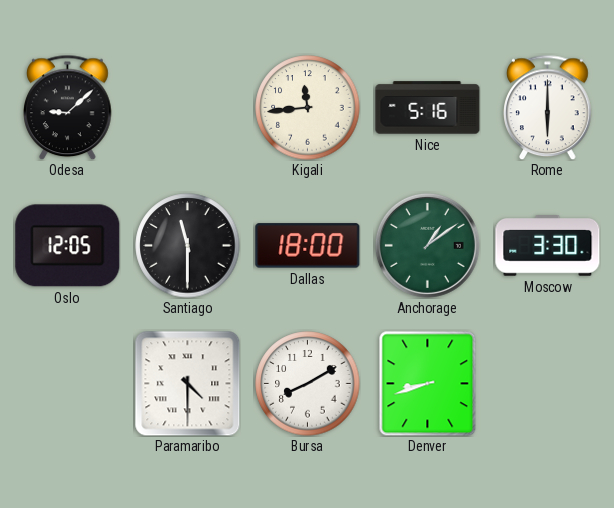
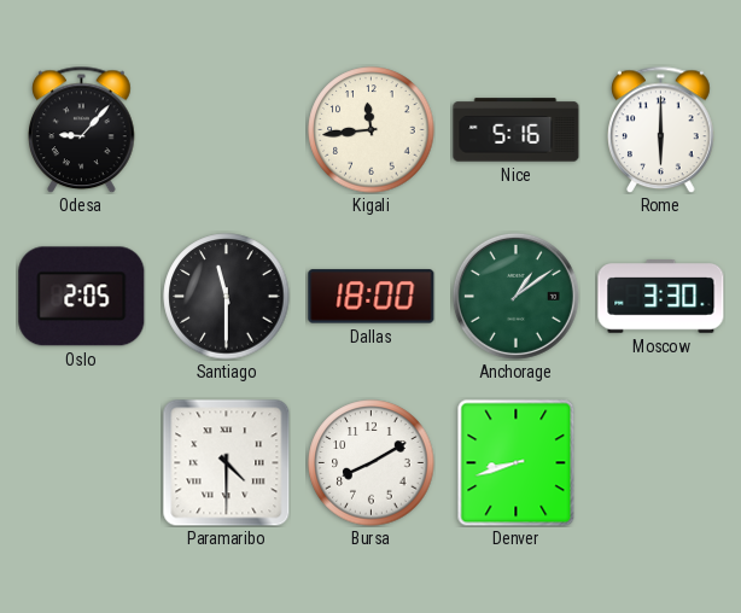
Odesa: 9:08 -> 9:07
Oslo: 12:05 -> 2:05
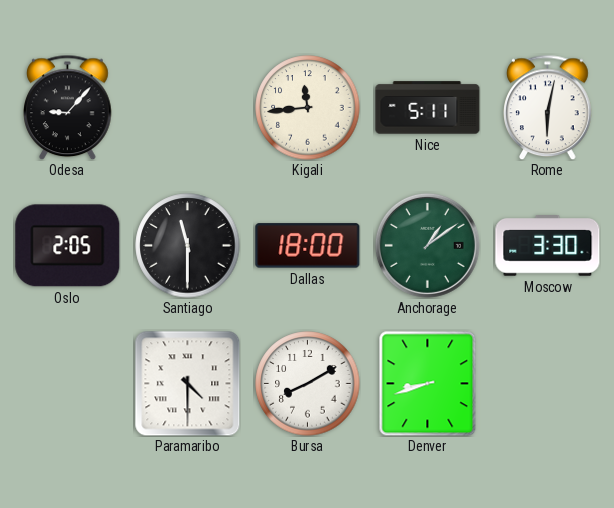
Nice: 5:16 -> 5:11
Rome: 6:00 -> 6:02
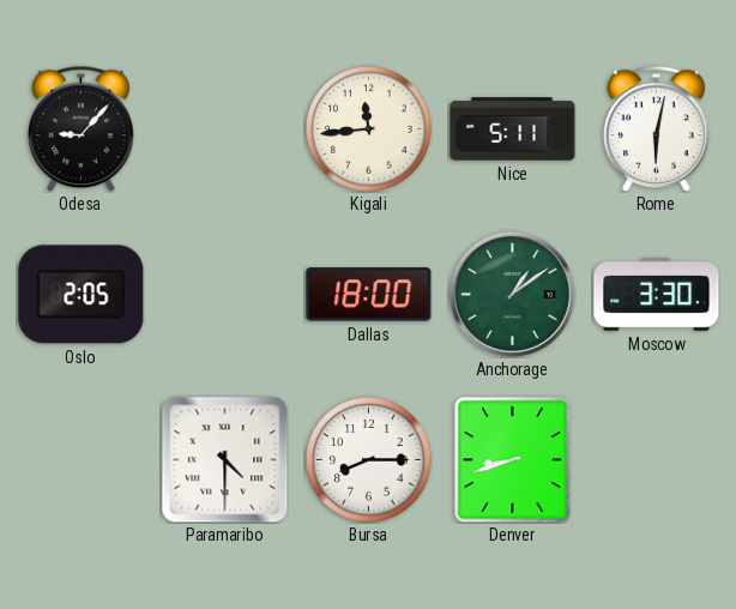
Santiago: 11:30 -> none
Bursa: 8:10 -> 8:15
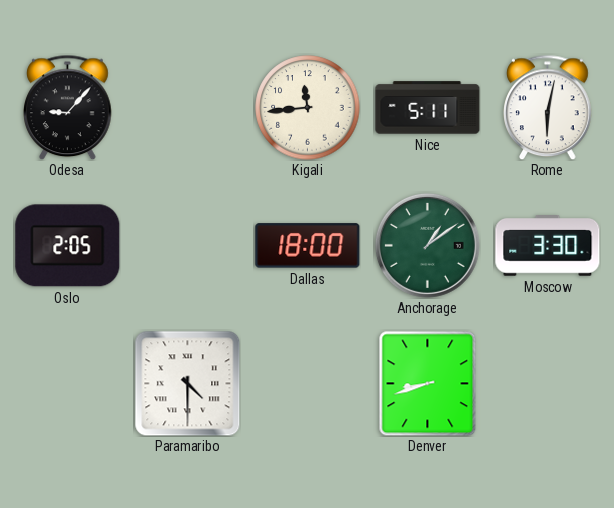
Bursa: 8:15 -> none
